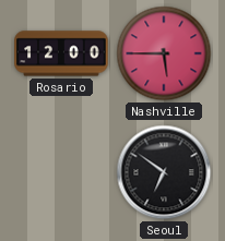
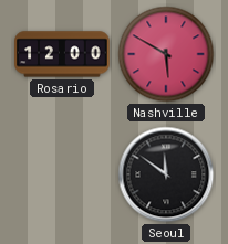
Nashville: 5:45 -> 5:50
Seoul: 6:51 -> 11:51
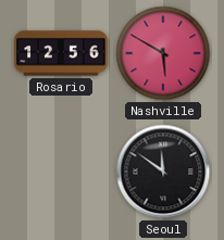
Rosario: 12:00 -> 12:56
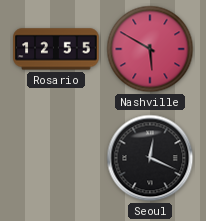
Rosario: 12:56 -> 12:55
Seoul: 11:51 -> 12:19
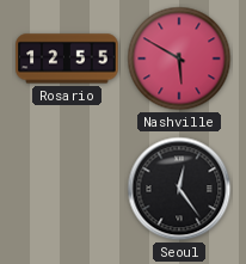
Seoul: 12:19 -> 12:24
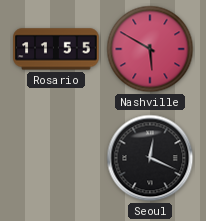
Rosario: 12:55 -> 11:55
Seoul: 12:24 -> 12:19
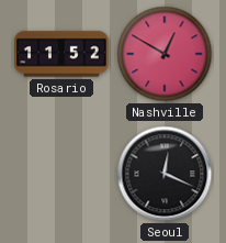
Rosario: 11:55 -> 11:52
Nashville: 5:50 -> 12:50
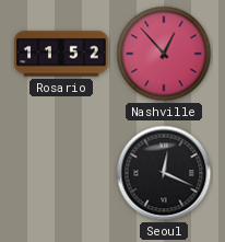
Nashville: 12:50 -> 12:53
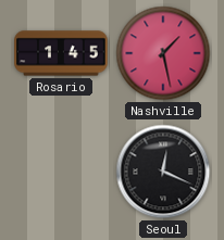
Rosario: 11:52 -> 1:45
Nashville: 12:53 -> 1:28
